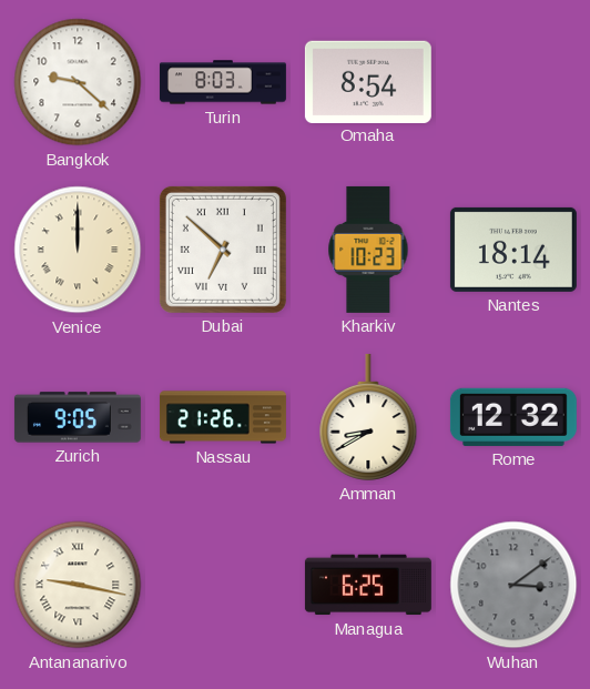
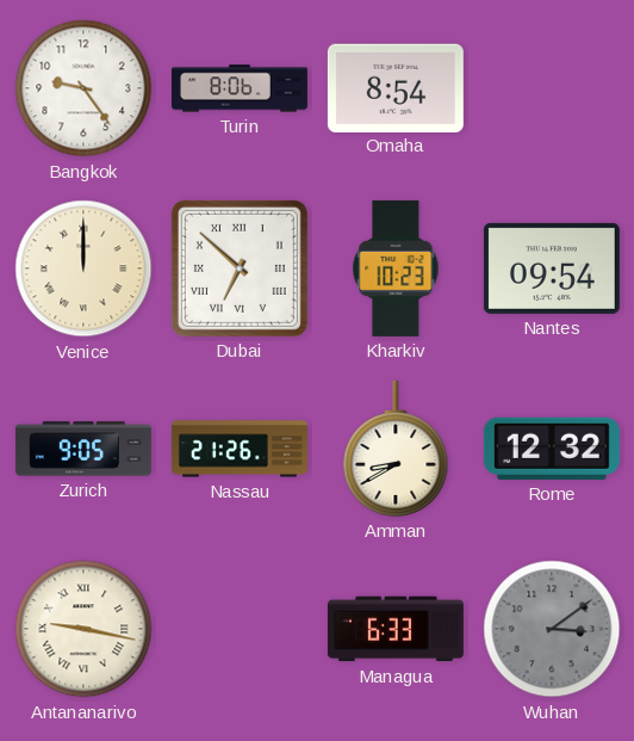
Bangkok: 9:22 -> 9:24
Turin: 8:03 -> 8:06
Nantes: 18:14 -> 09:54
Managua: 6:25 -> 6:33
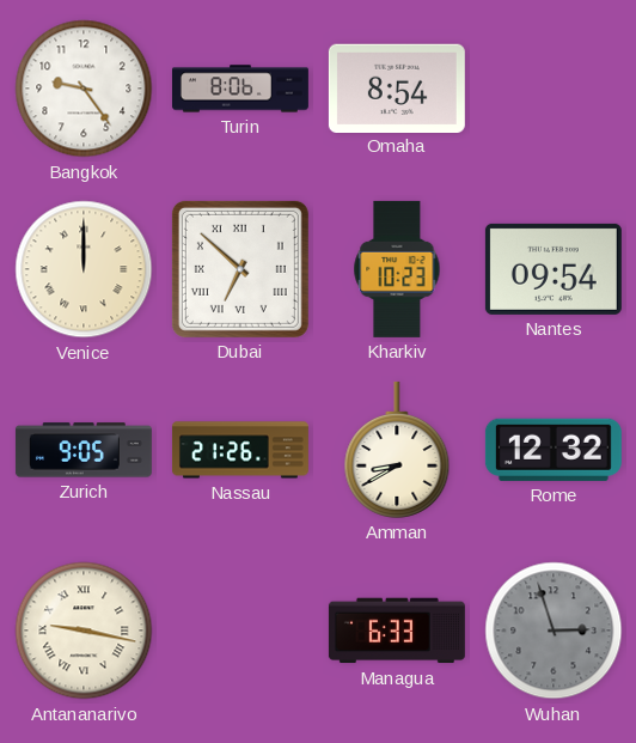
Wuhan: 3:09 -> 2:57
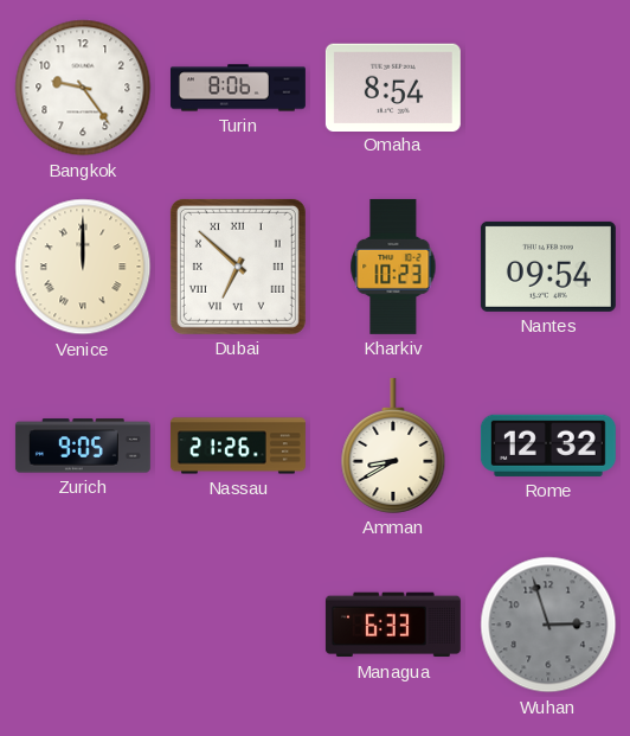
Antananarivo: 9:17 -> none
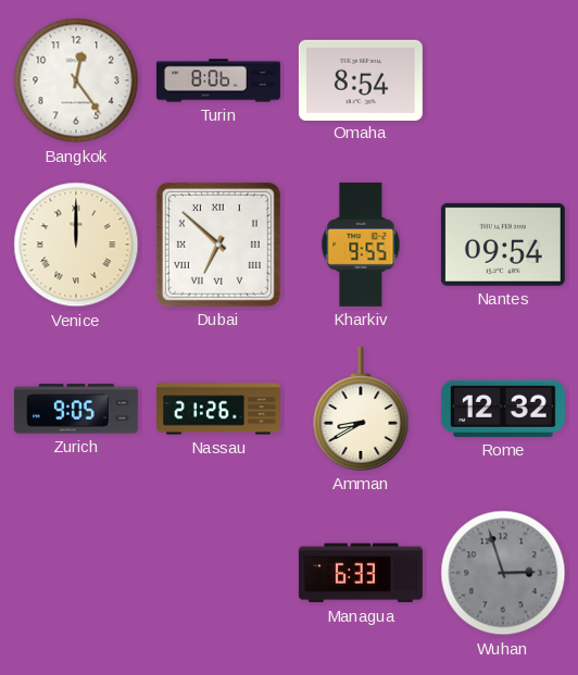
Bangkok: 9:24 -> 12:24
Kharkiv: 10:23 -> 9:55
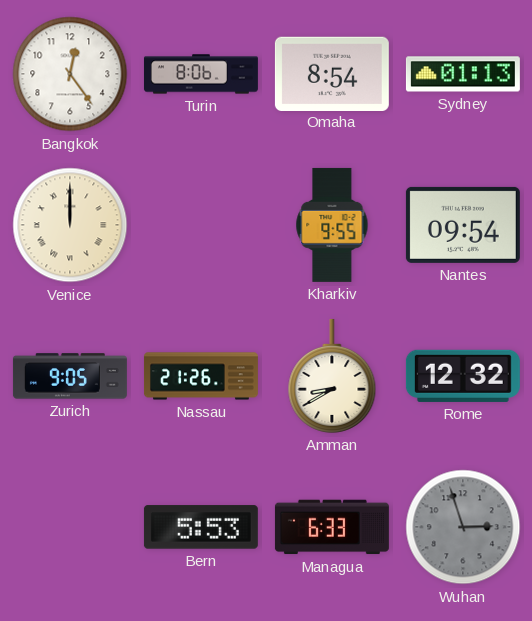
Sydney: none -> 01:13
Dubai: 6:52 -> none
Bern: none -> 5:53
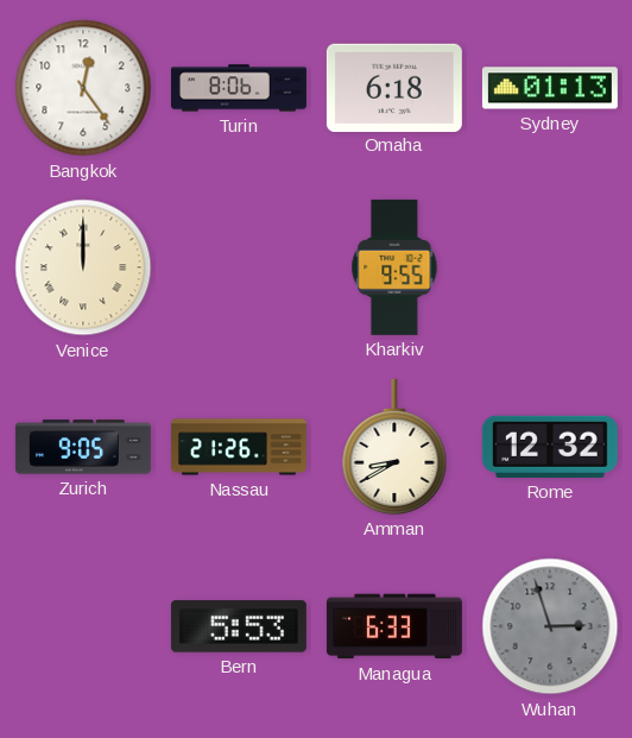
Omaha: 8:54 -> 6:18
Nantes: 09:54 -> none
